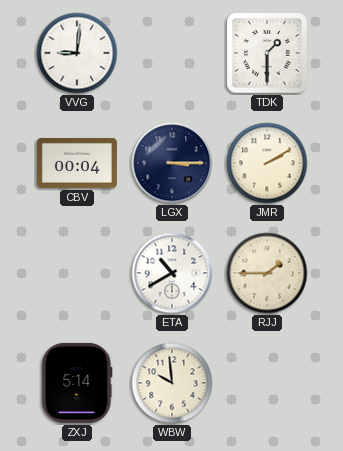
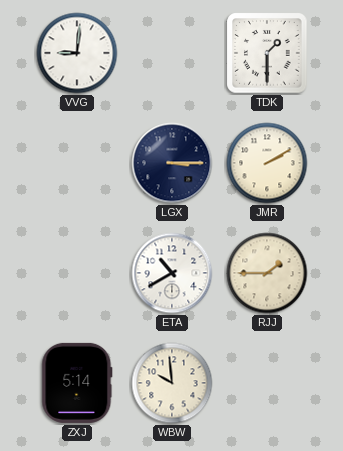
CBV: 00:04 -> none
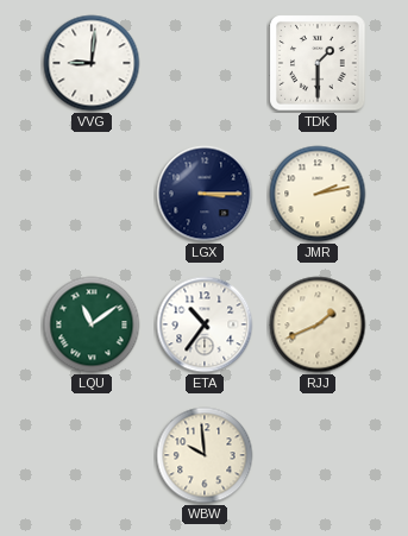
JMR: 2:10 -> 2:13
LQU: none -> 11:09
ETA: 10:40 -> 10:36
RJJ: 1:45 -> 1:41
ZXJ: 5:14 -> none
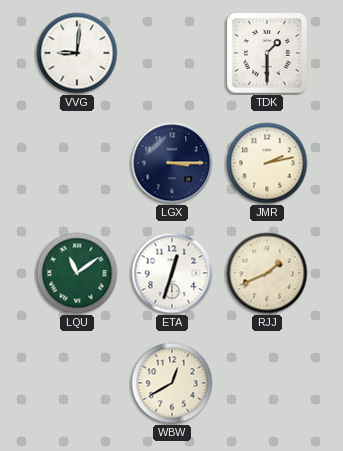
ETA: 10:36 -> 12:33
WBW: 9:59 -> 12:40
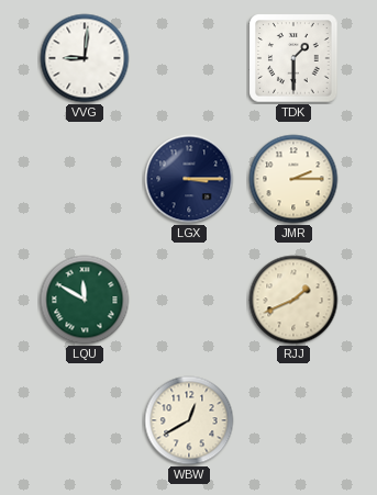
JMR: 2:13 -> 2:15
LQU: 11:09 -> 11:50
ETA: 12:33 -> none
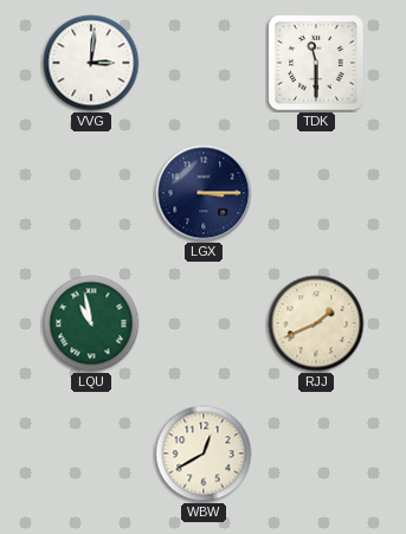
VVG: 9:01 -> 3:01
TDK: 1:30 -> 11:30
JMR: 2:15 -> none
LQU: 11:50 -> 10:58
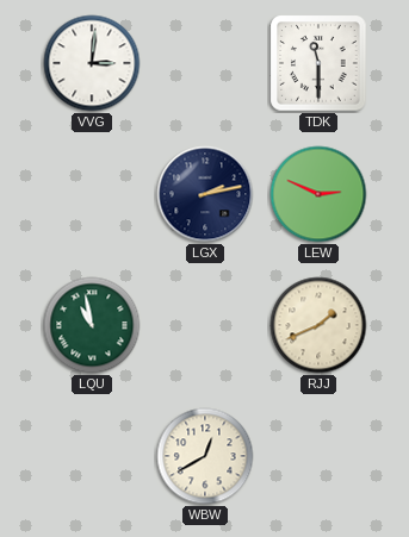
LGX: 3:15 -> 2:13
LEW: none -> 2:49
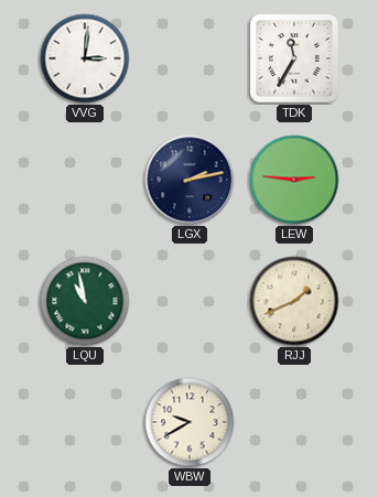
TDK: 11:30 -> 11:35
LEW: 2:49 -> 2:46
WBW: 12:40 -> 9:40
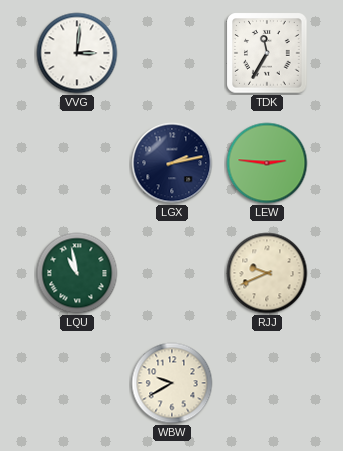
RJJ: 1:41 -> 9:41
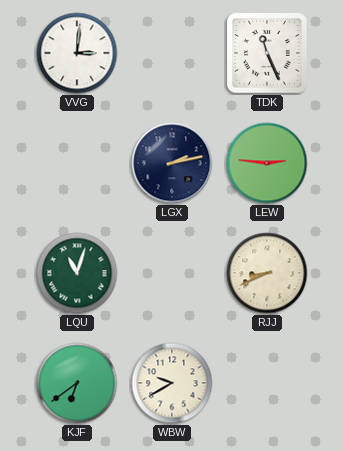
TDK: 11:35 -> 11:26
LQU: 10:58 -> 11:03
RJJ: 9:41 -> 8:41
KJF: none -> 6:39
